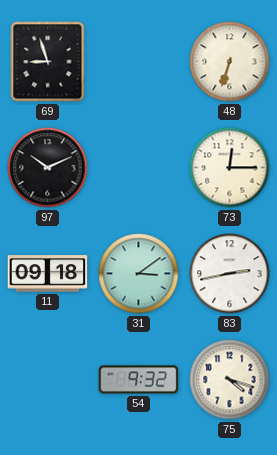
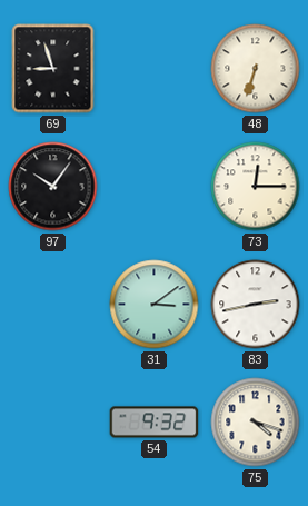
97: 10:11 -> 10:06
11: 09:18 -> none
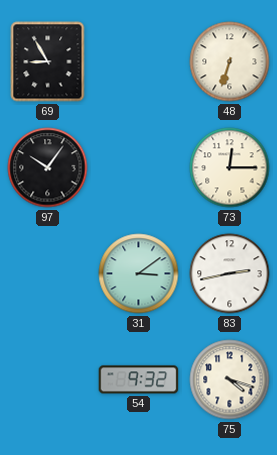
69: 8:57 -> 8:55
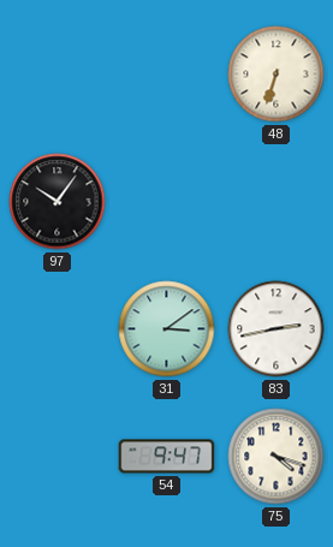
69: 8:55 -> none
73: 12:15 -> none
54: 9:32 -> 9:47
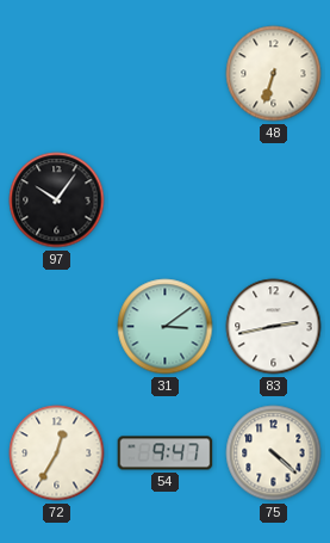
72: none -> 12:35
75: 4:18 -> 4:22
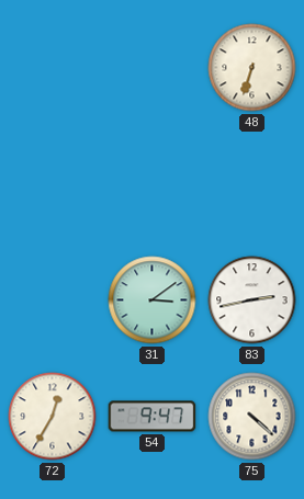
97: 10:06 -> none
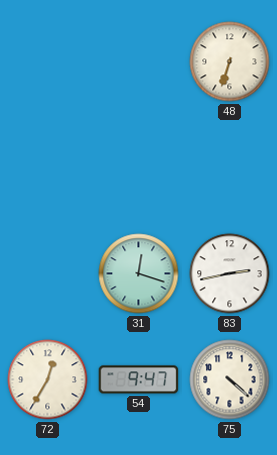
31: 3:09 -> 12:18
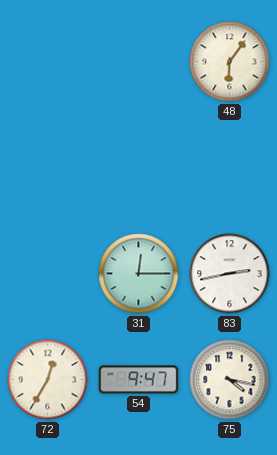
48: 6:33 -> 6:06
31: 12:18 -> 12:15
75: 4:22 -> 4:17
